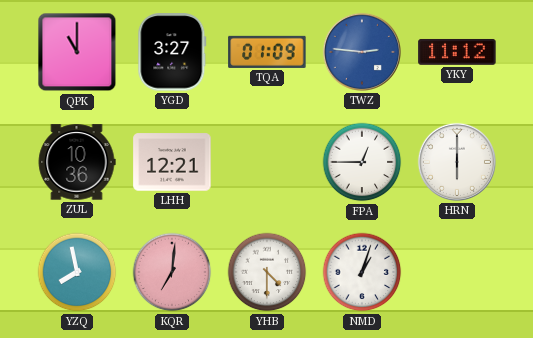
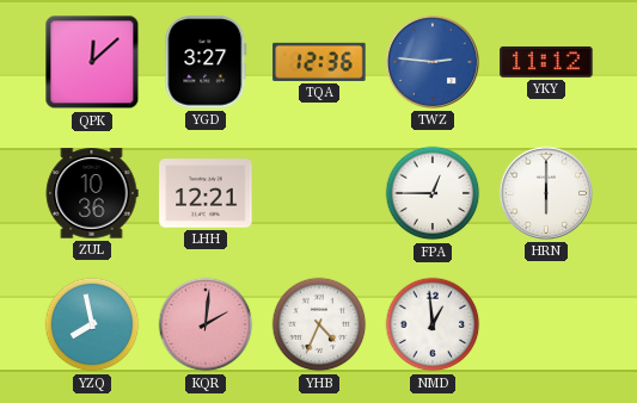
QPK: 11:00 -> 12:08
TQA: 01:09 -> 12:36
KQR: 7:01 -> 2:01
YHB: 4:30 -> 4:34
NMD: 1:03 -> 12:59
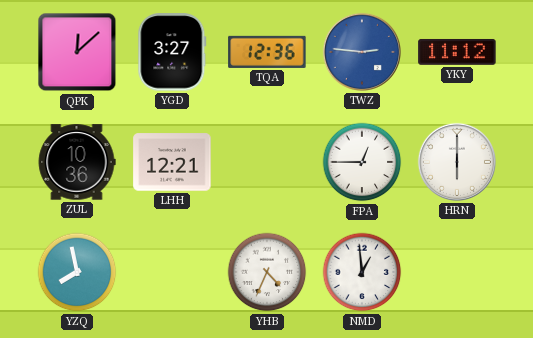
KQR: 2:01 -> none
